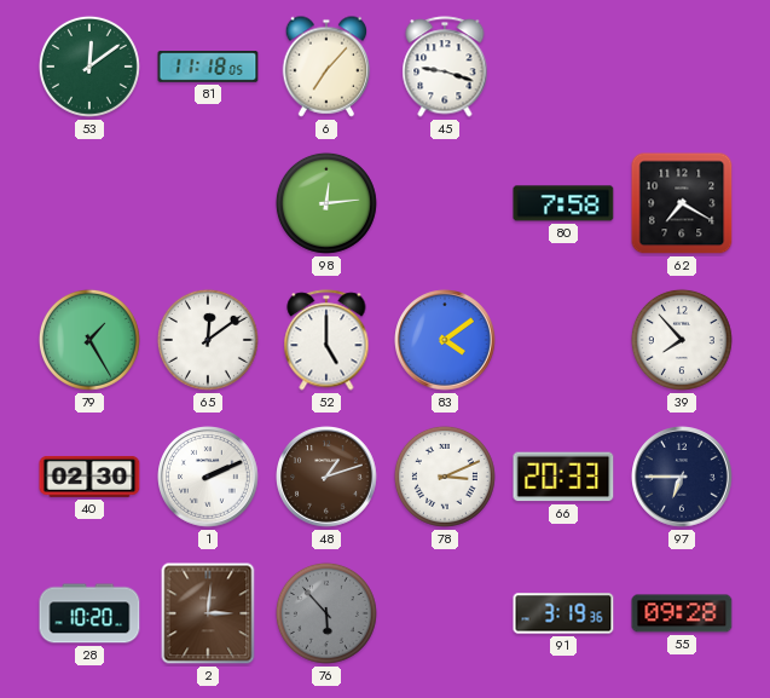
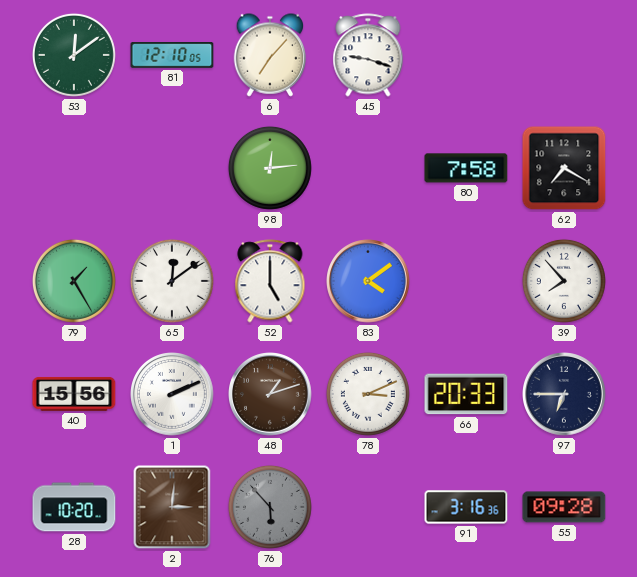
81: 11:18 -> 12:10
40: 02:30 -> 15:56
91: 3:19 -> 3:16
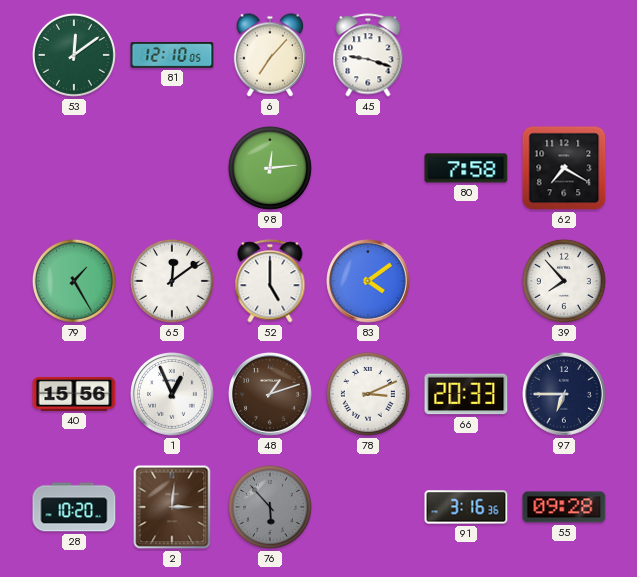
1: 2:11 -> 12:56
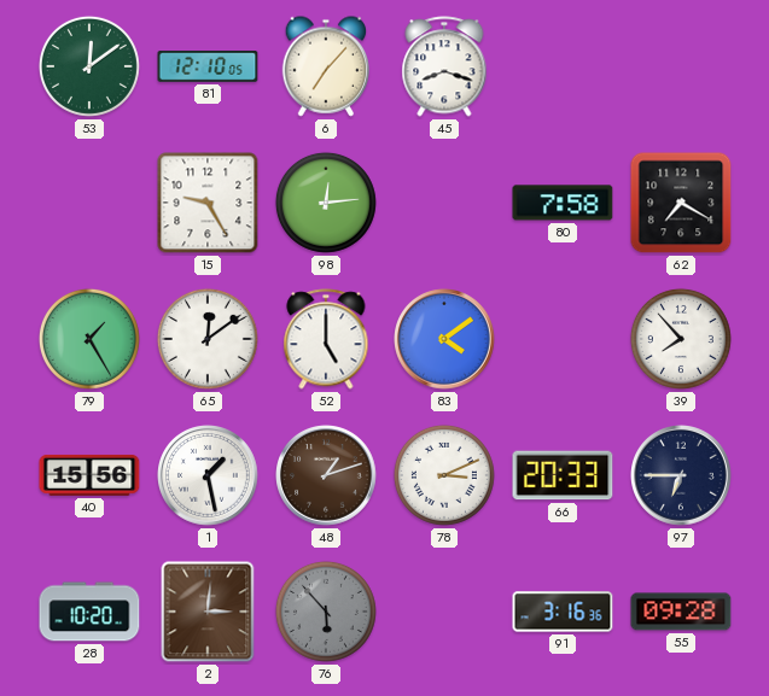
45: 9:18 -> 8:18
15: none -> 9:25
1: 12:56 -> 1:28
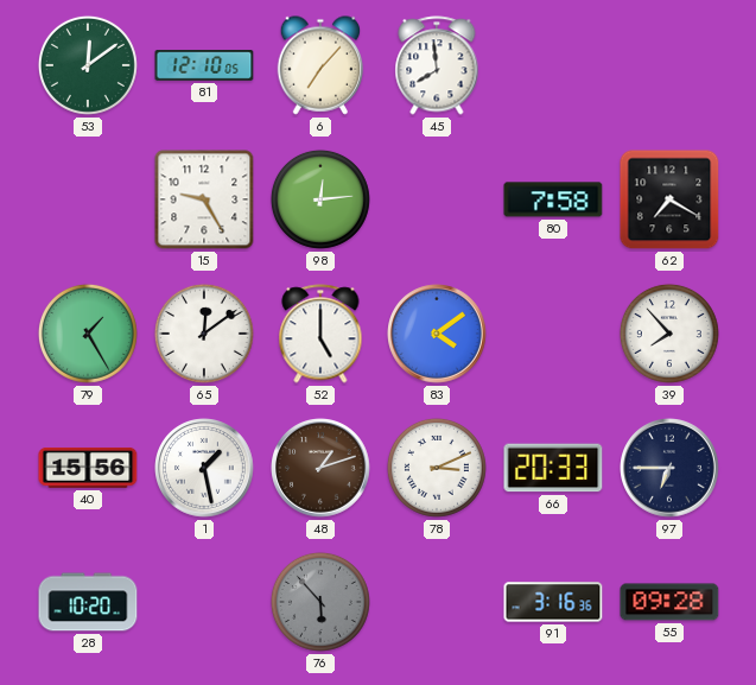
45: 8:18 -> 7:59
2: 3:01 -> none
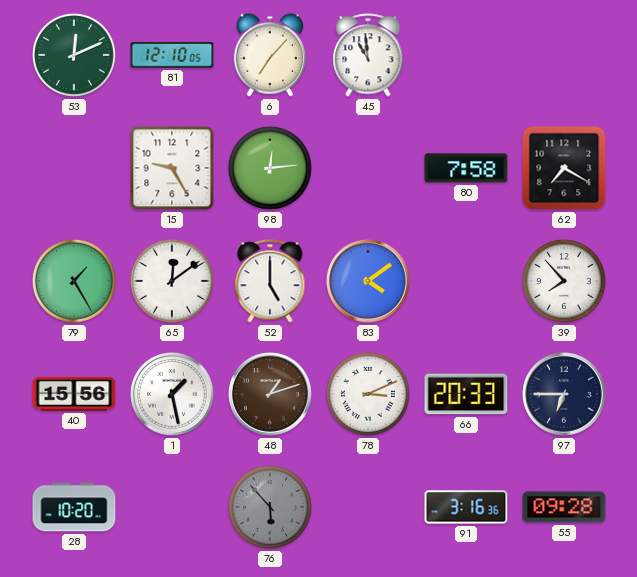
53: 12:09 -> 12:11
45: 7:59 -> 10:59
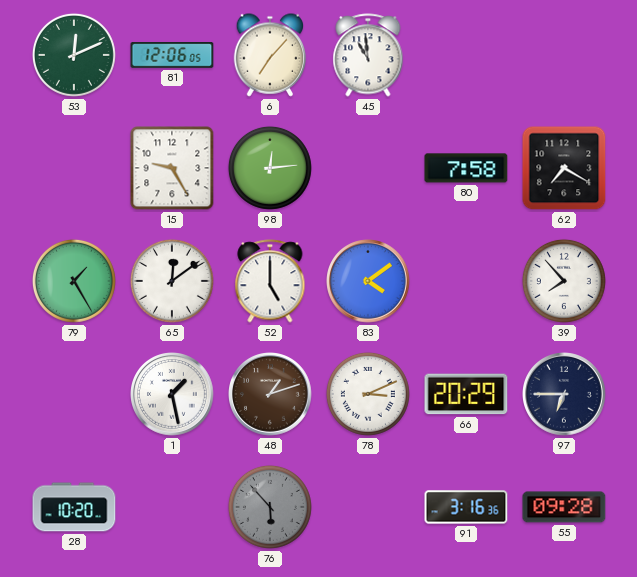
81: 12:10 -> 12:06
40: 15:56 -> none
66: 20:33 -> 20:29
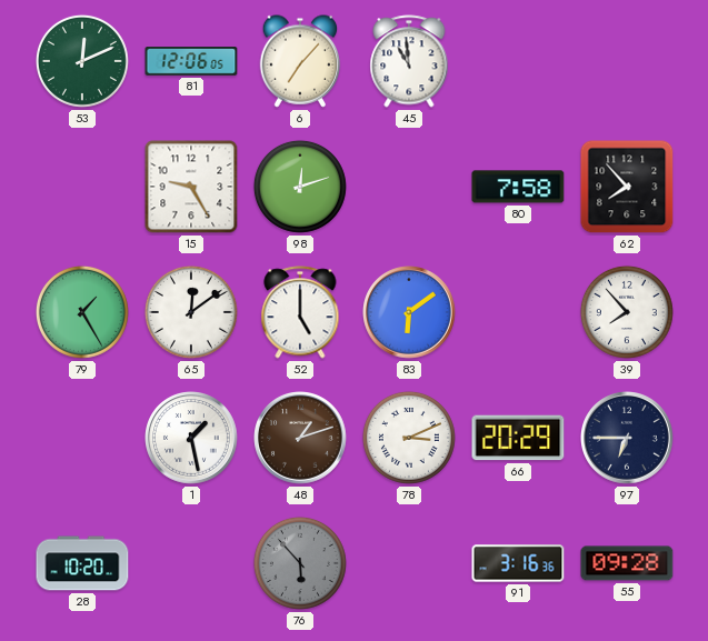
98: 12:14 -> 12:12
62: 7:20 -> 7:53
83: 4:09 -> 6:09
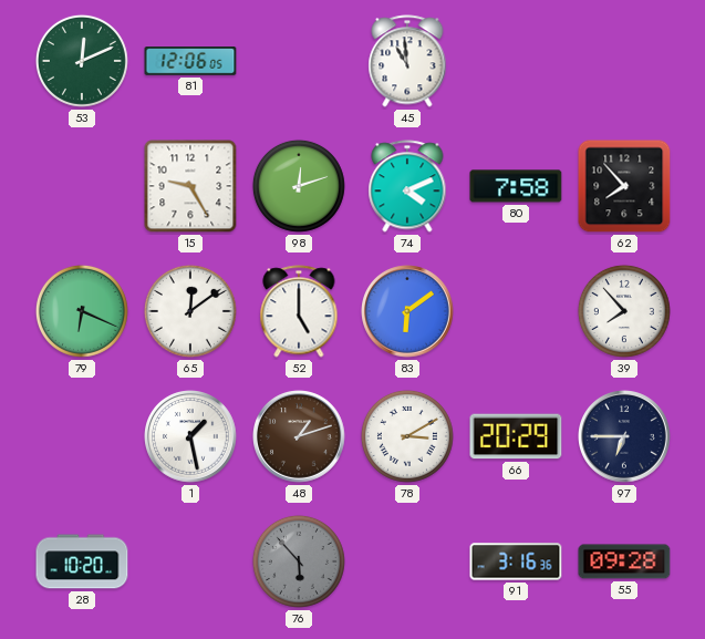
6: 7:07 -> none
74: none -> 4:11
79: 1:25 -> 6:19
78: 3:11 -> 3:10
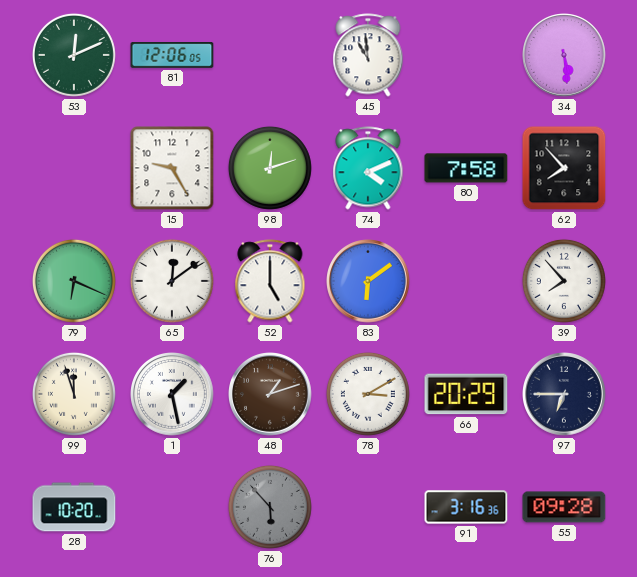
34: none -> 5:29
99: none -> 11:57
